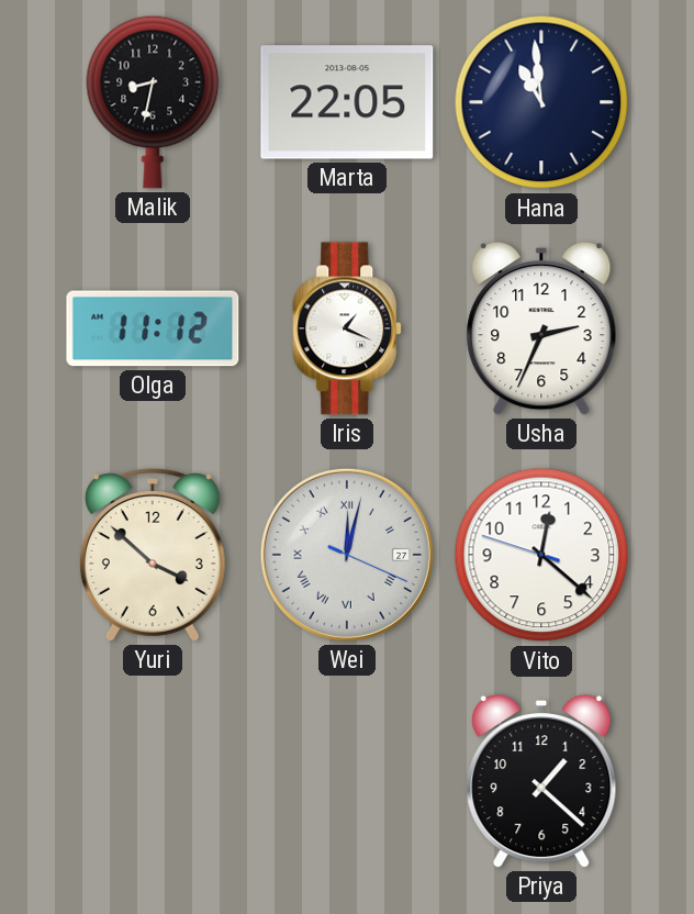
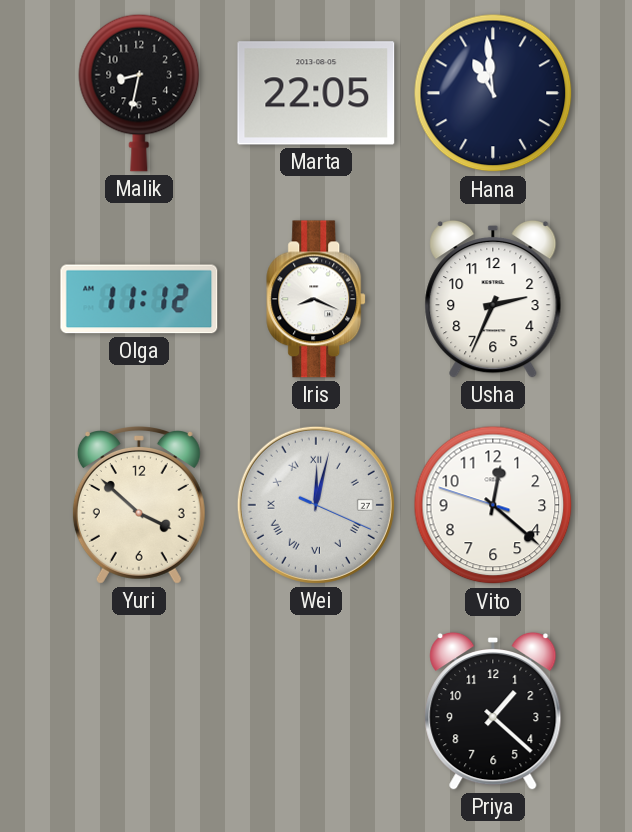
Iris: 1:19 -> 8:19
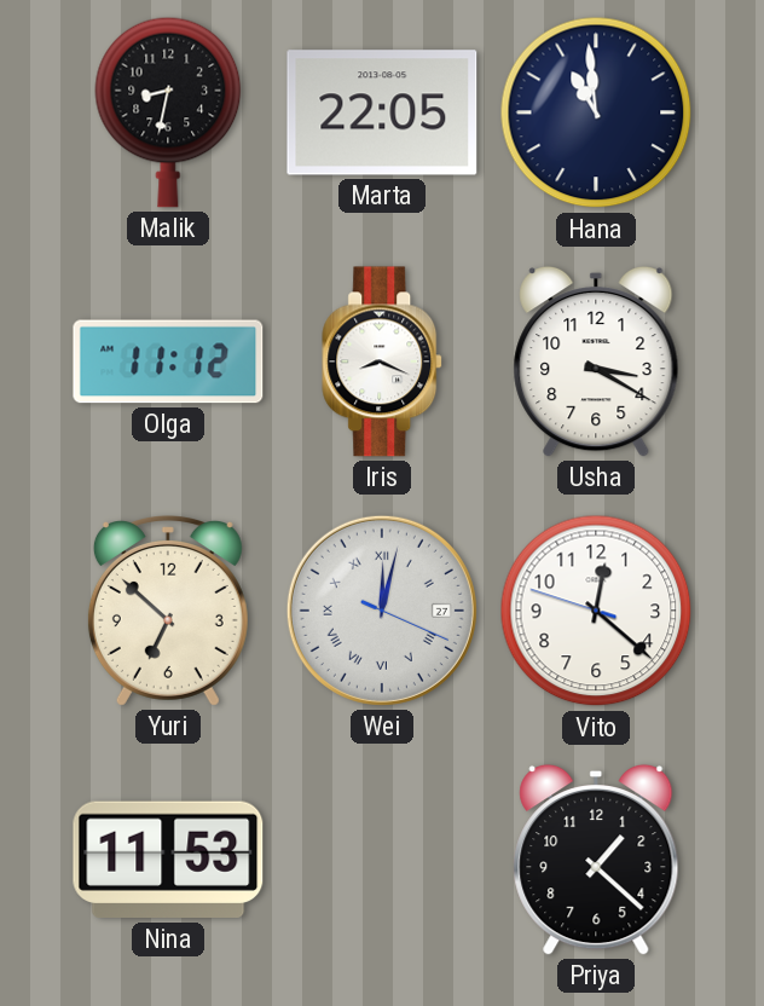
Usha: 2:34 -> 3:20
Yuri: 3:52 -> 6:52
Nina: none -> 11:53
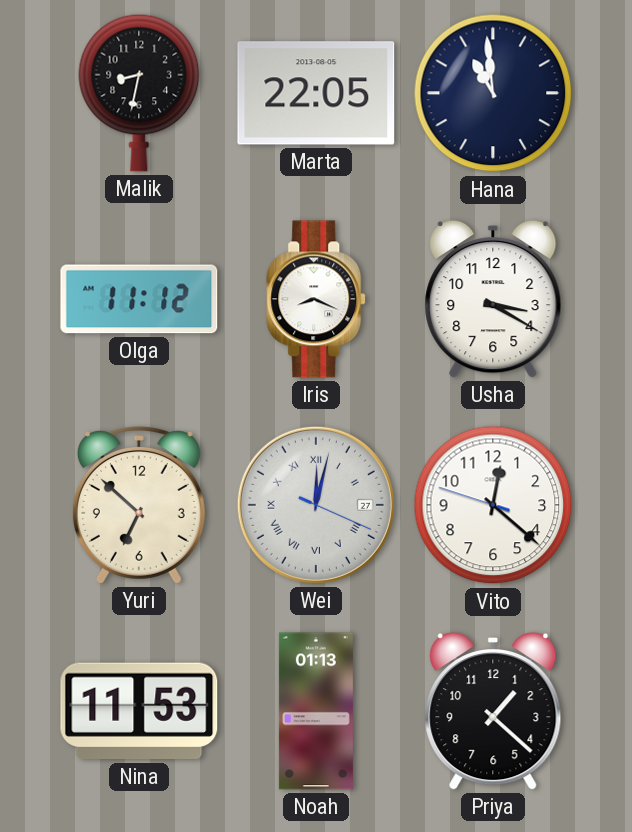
Noah: none -> 01:13
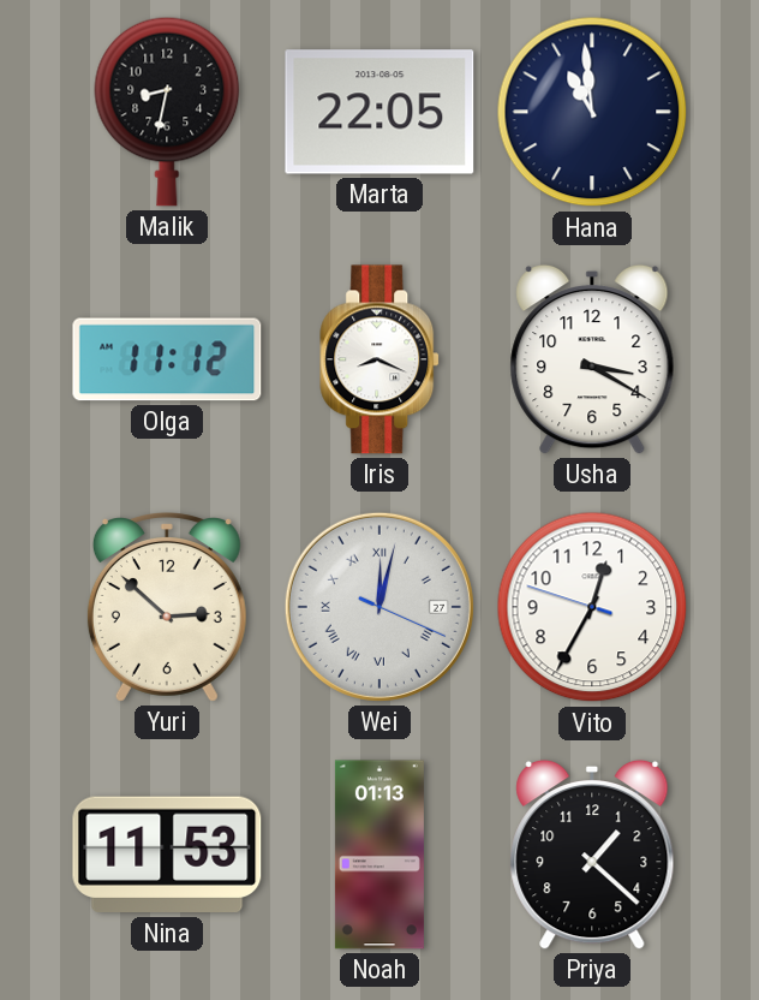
Yuri: 6:52 -> 2:52
Vito: 12:21 -> 12:34
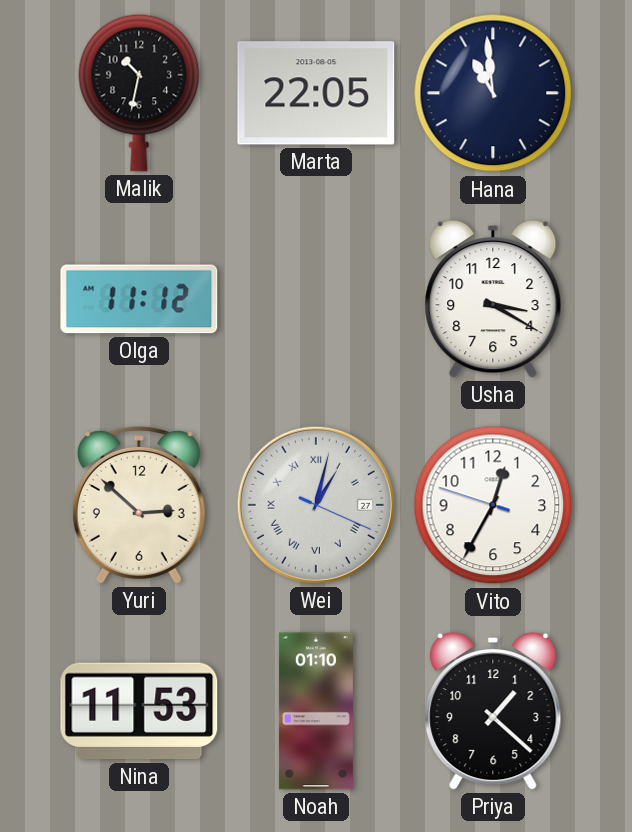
Malik: 8:32 -> 10:32
Iris: 8:19 -> none
Wei: 12:02 -> 1:02
Noah: 01:13 -> 01:10
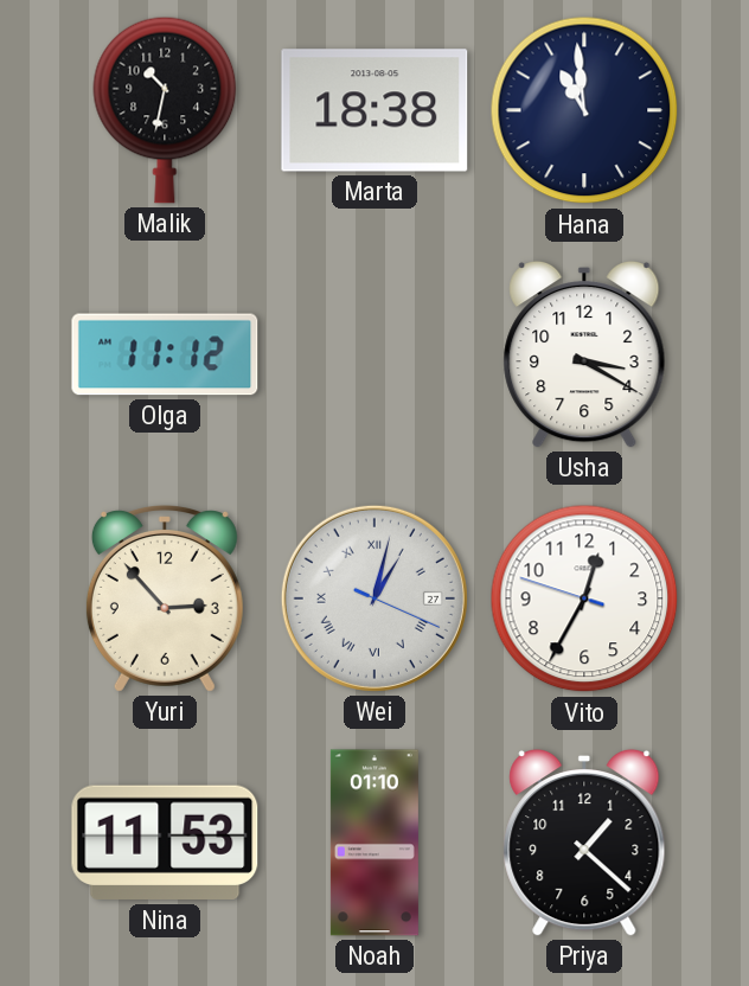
Marta: 22:05 -> 18:38
Yuri: 2:52 -> 2:53
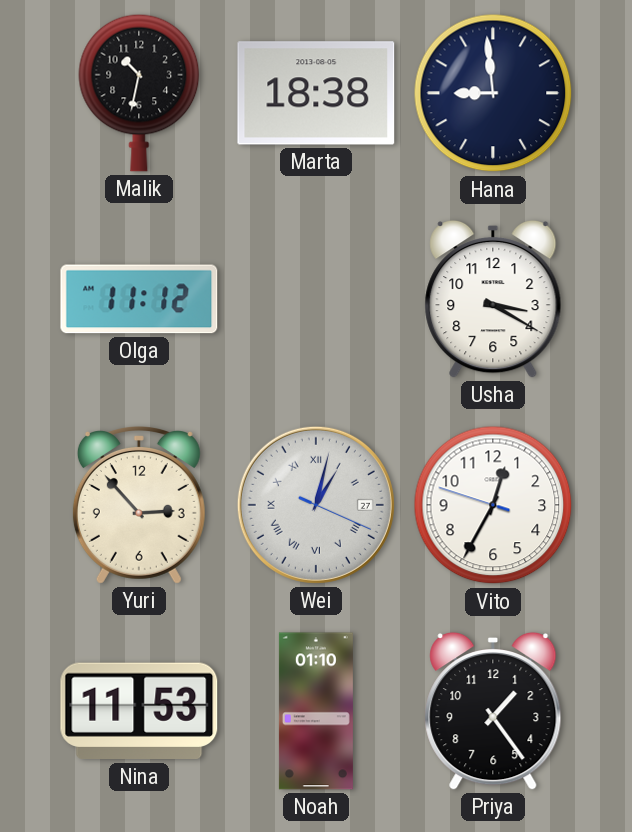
Hana: 10:59 -> 8:59
Priya: 1:22 -> 1:24
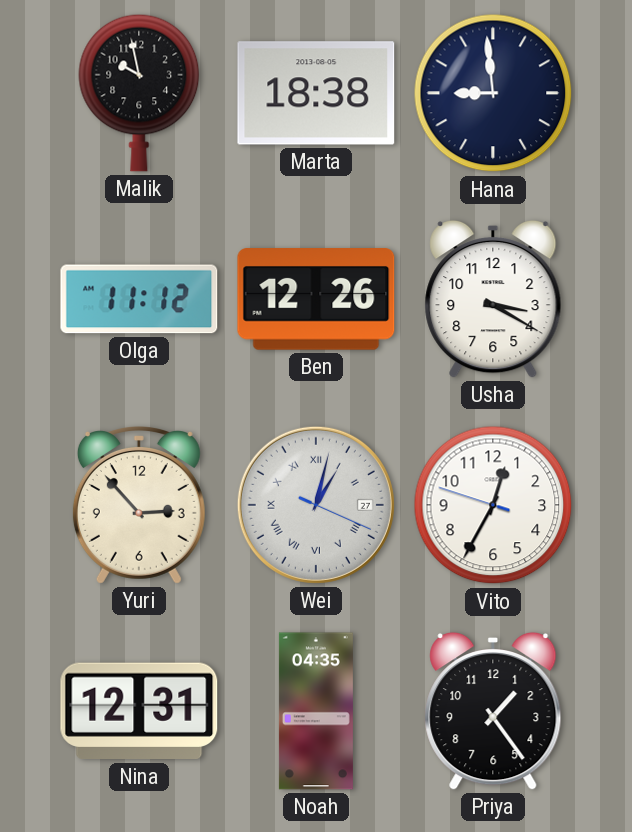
Malik: 10:32 -> 9:58
Ben: none -> 12:26
Nina: 11:53 -> 12:31
Noah: 01:10 -> 04:35
